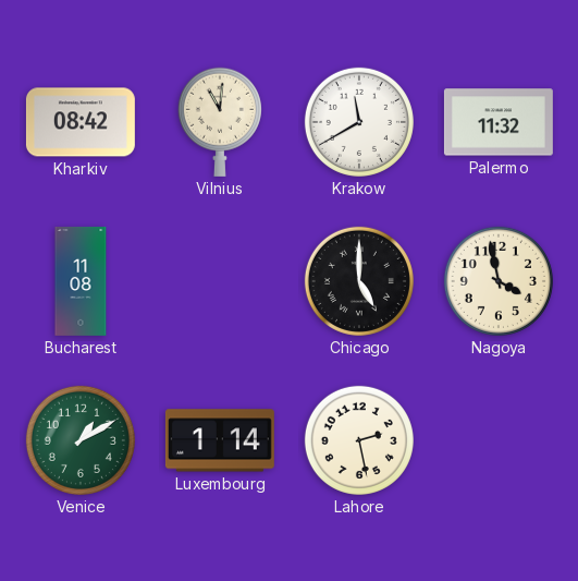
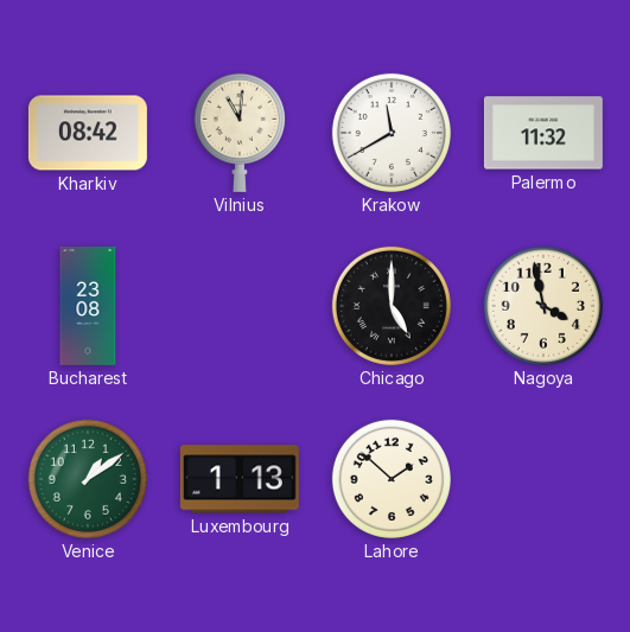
Bucharest: 11:08 -> 23:08
Venice: 1:10 -> 1:09
Luxembourg: 1:14 -> 1:13
Lahore: 2:28 -> 1:52
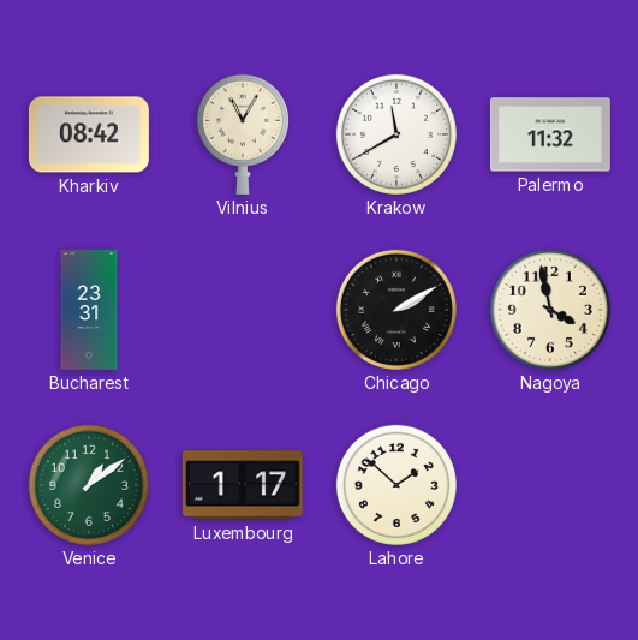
Vilnius: 11:01 -> 11:05
Bucharest: 23:08 -> 23:31
Chicago: 5:00 -> 2:10
Luxembourg: 1:13 -> 1:17
